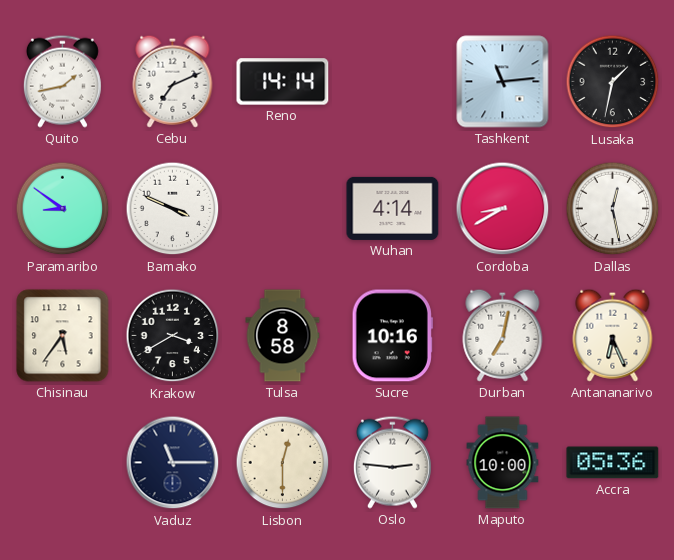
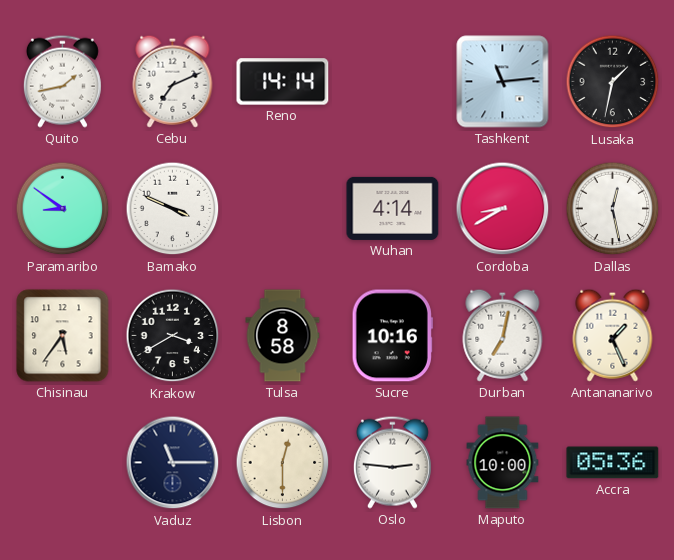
Antananarivo: 6:26 -> 1:26
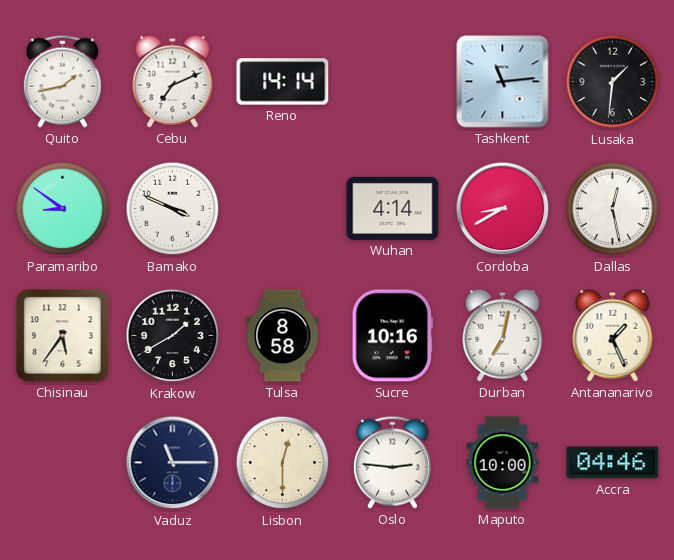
Lusaka: 1:32 -> 1:31
Krakow: 3:40 -> 1:40
Accra: 05:36 -> 04:46
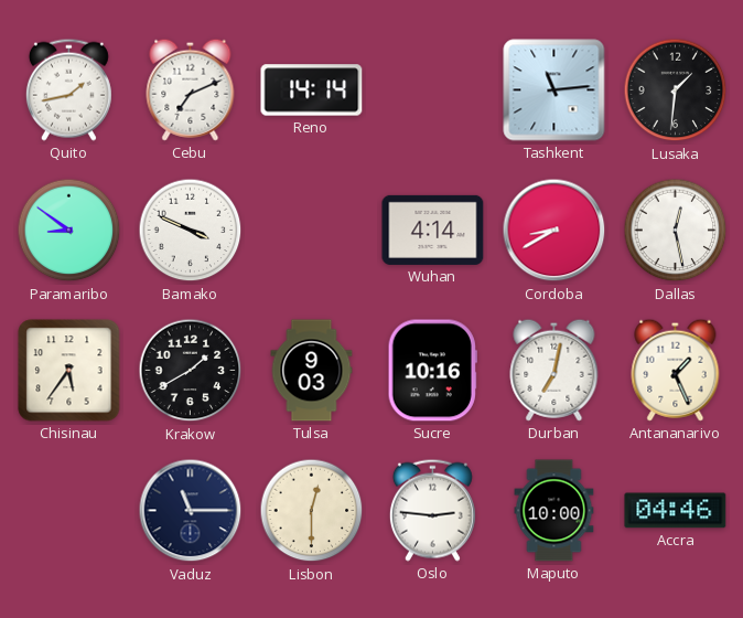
Tulsa: 8:58 -> 9:03
